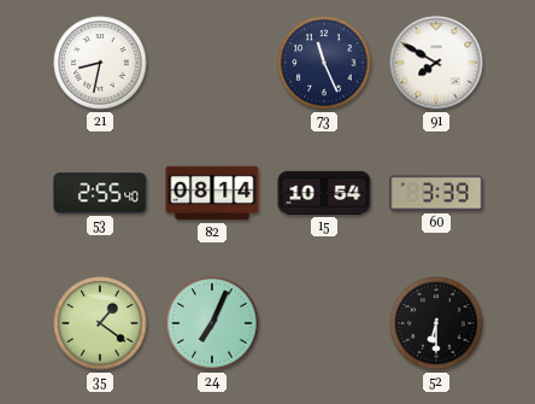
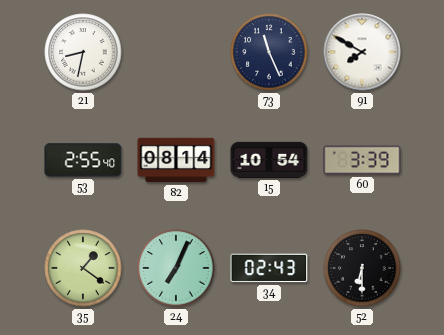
34: none -> 02:43
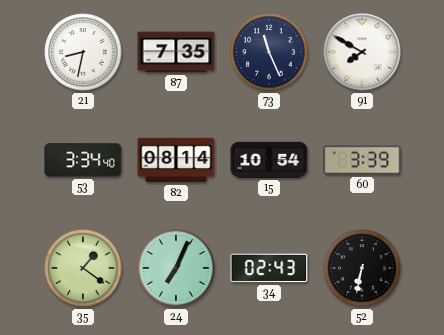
87: none -> 7:35
53: 2:55 -> 3:34
52: 6:30 -> 6:32
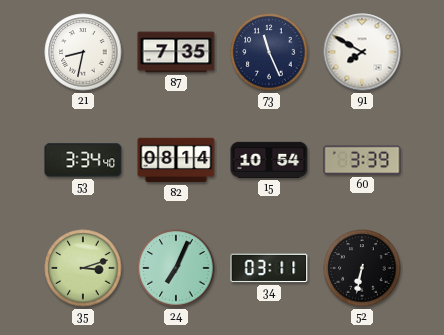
35: 1:21 -> 3:12
34: 02:43 -> 03:11
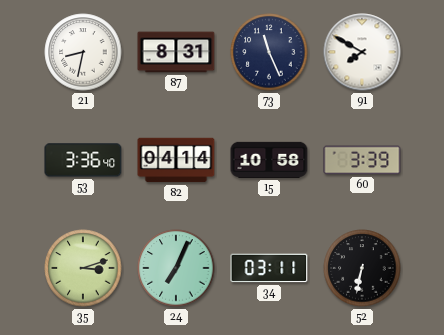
87: 7:35 -> 8:31
53: 3:34 -> 3:36
82: 08:14 -> 04:14
15: 10:54 -> 10:58
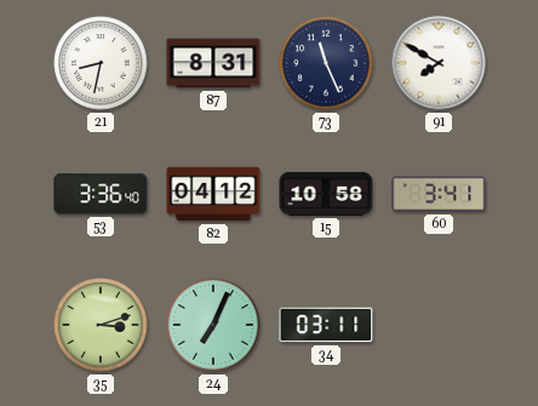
82: 04:14 -> 04:12
60: 3:39 -> 3:41
52: 6:32 -> none
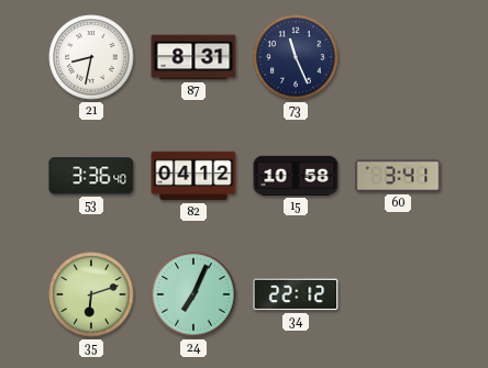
91: 7:50 -> none
35: 3:12 -> 6:12
34: 03:11 -> 22:12
